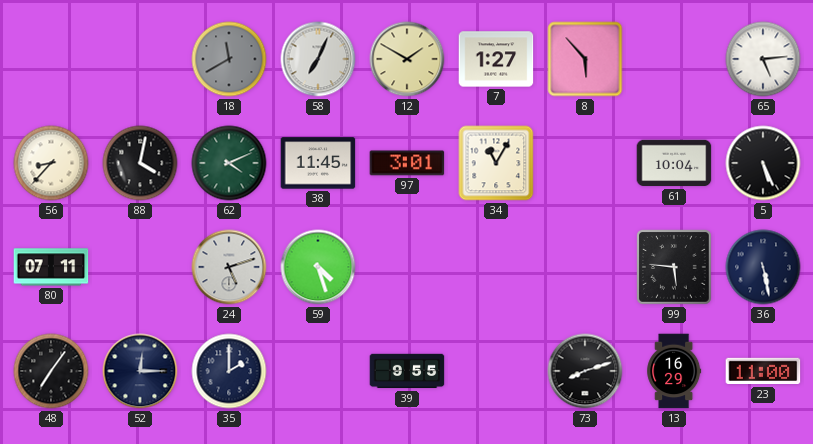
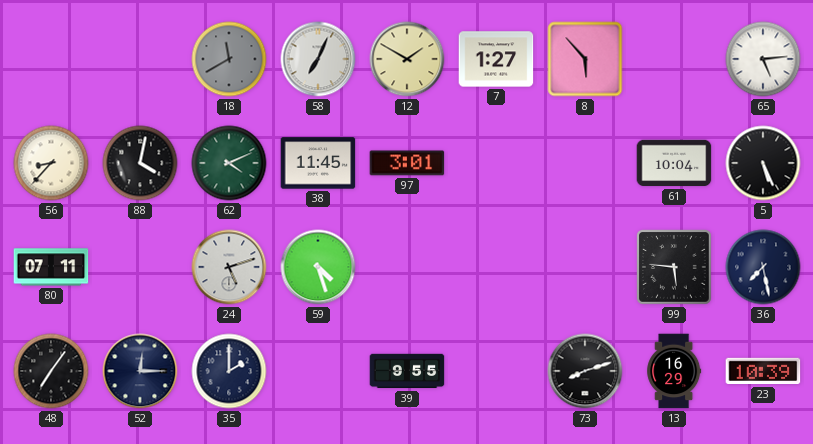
34: 11:05 -> none
36: 5:28 -> 7:28
23: 11:00 -> 10:39
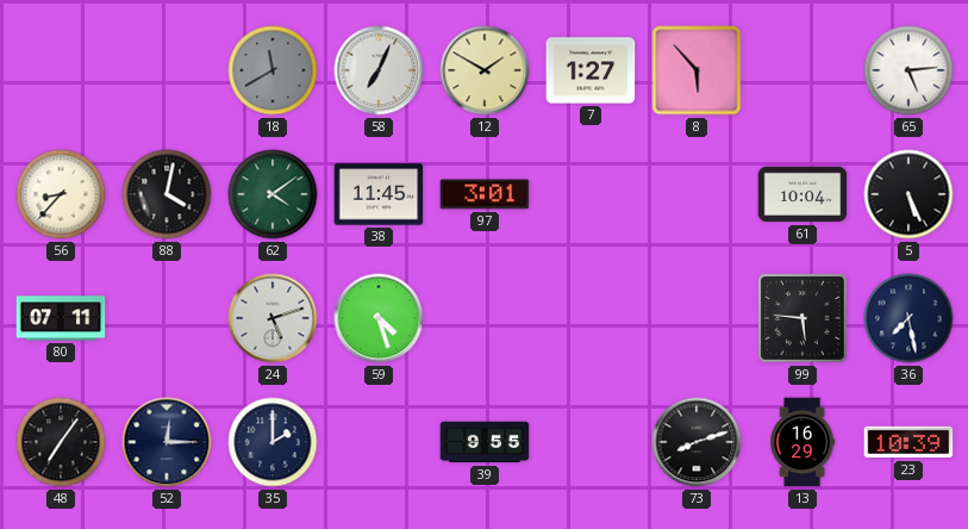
62: 4:11 -> 4:09
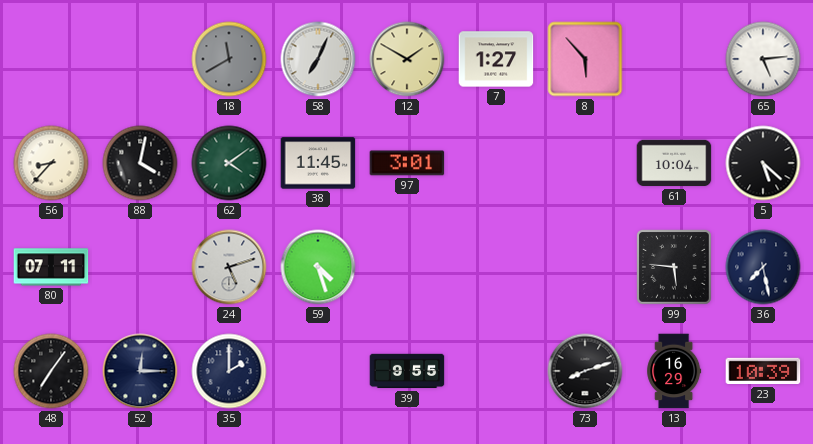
5: 5:26 -> 5:22
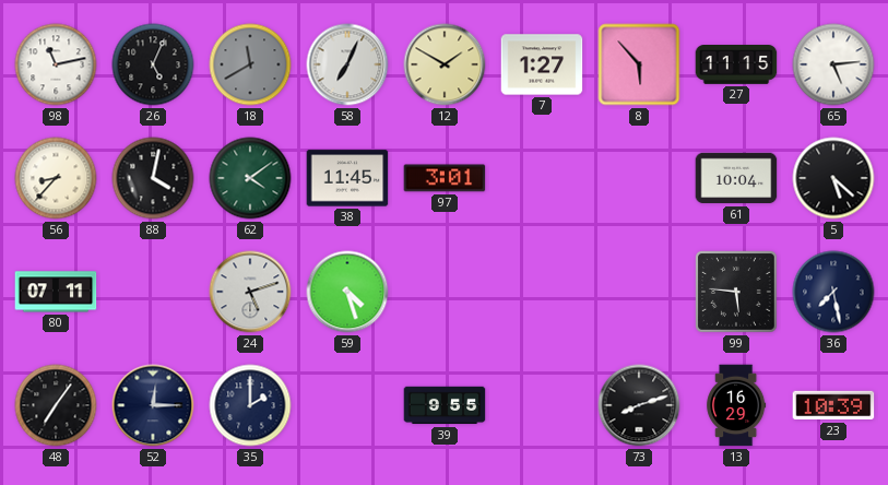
98: none -> 11:13
26: none -> 5:04
27: none -> 11:15
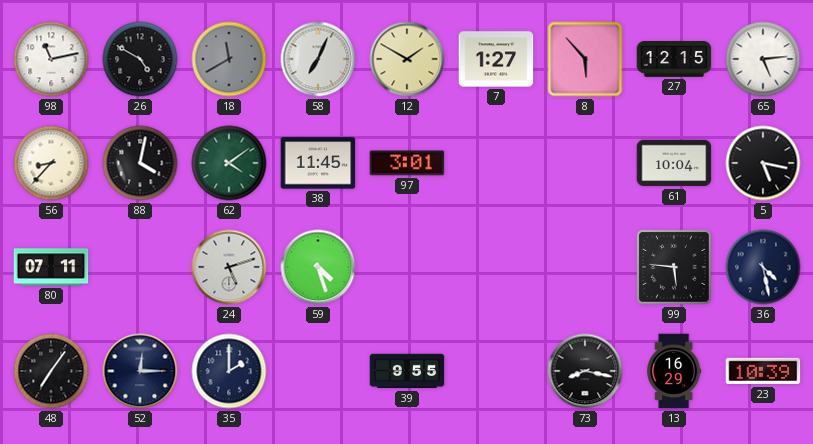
26: 5:04 -> 4:50
27: 11:15 -> 12:15
5: 5:22 -> 5:17
36: 7:28 -> 4:28
73: 8:12 -> 8:17
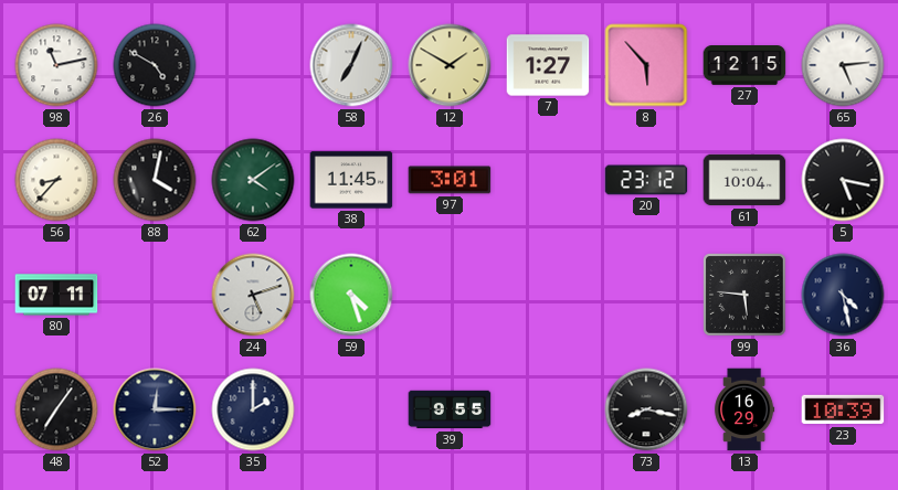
18: 11:40 -> none
20: none -> 23:12
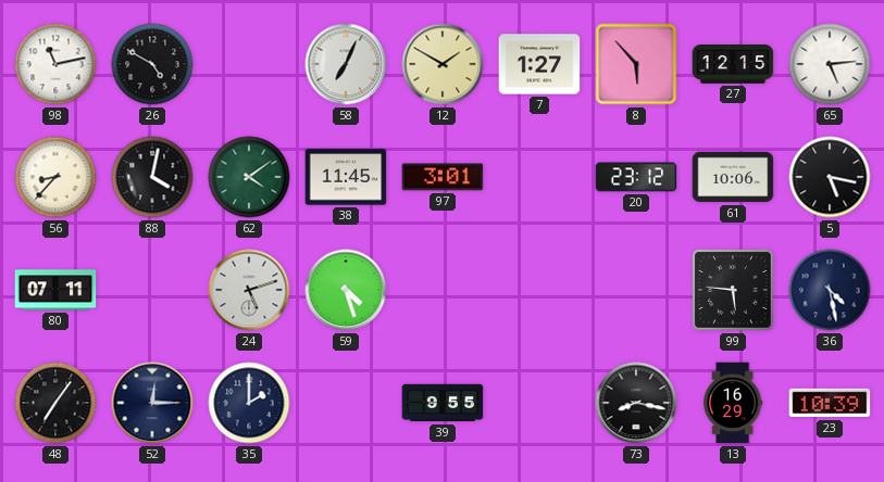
61: 10:04 -> 10:06
